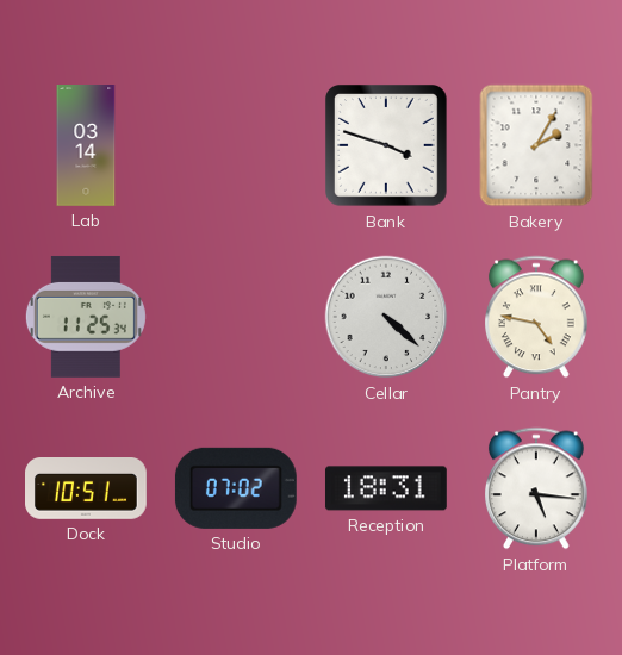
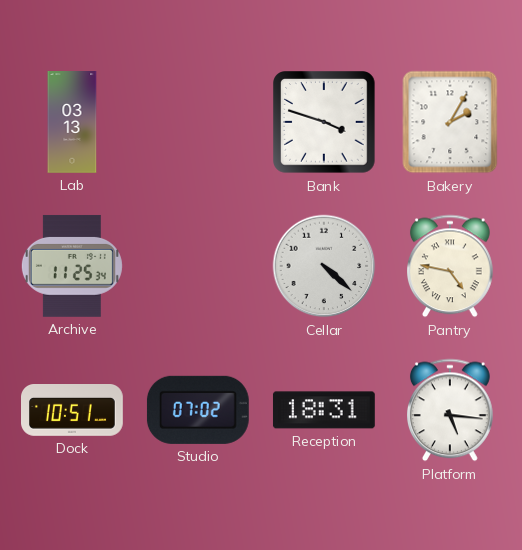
Lab: 03:14 -> 03:13
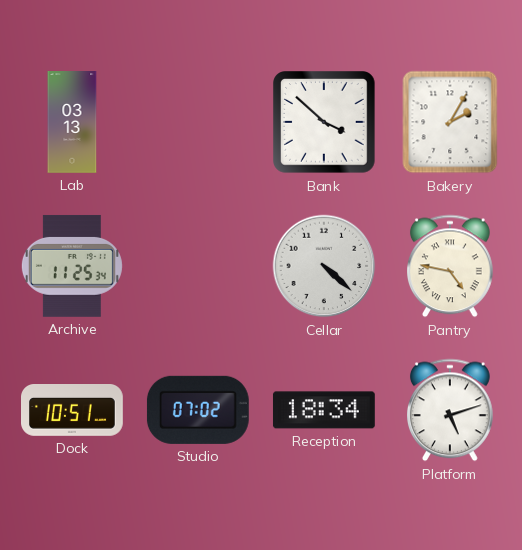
Bank: 3:48 -> 3:52
Reception: 18:31 -> 18:34
Platform: 5:16 -> 5:12
